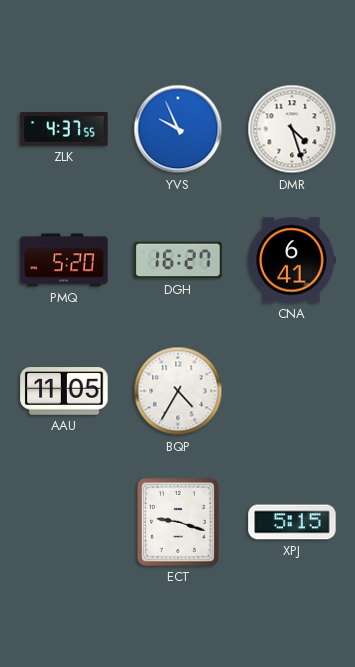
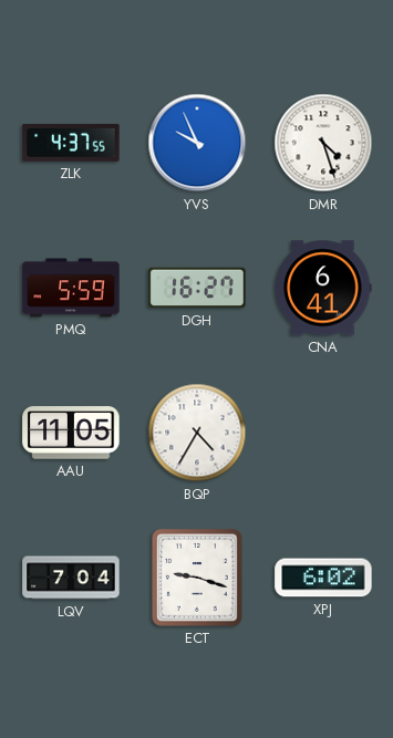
PMQ: 5:20 -> 5:59
LQV: none -> 7:04
XPJ: 5:15 -> 6:02
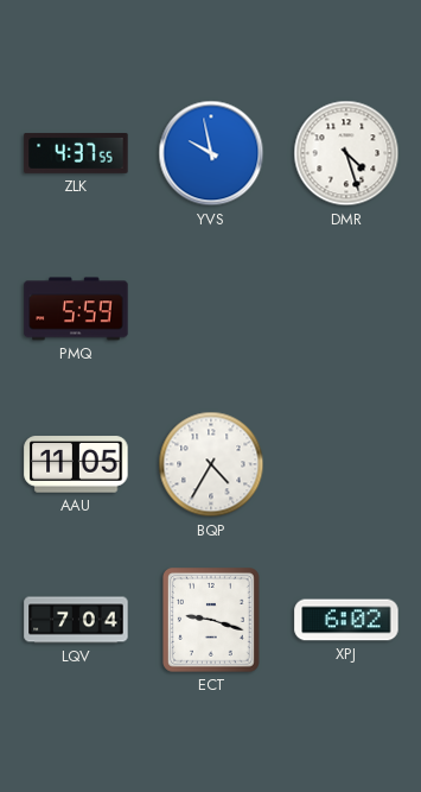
YVS: 9:56 -> 9:58
DGH: 16:27 -> none
CNA: 6:41 -> none
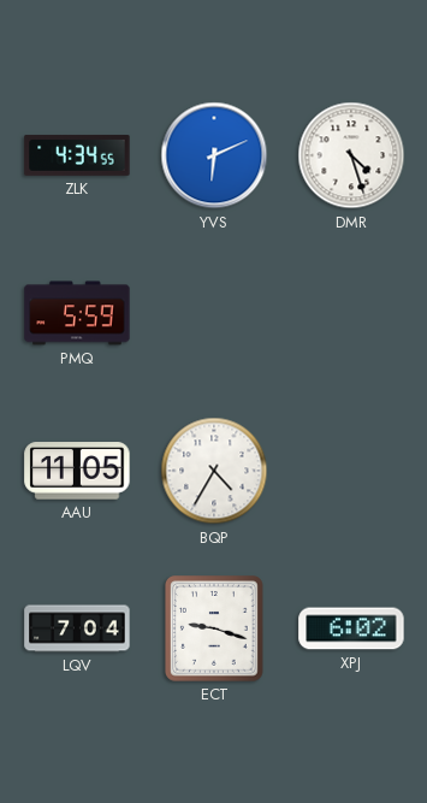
ZLK: 4:37 -> 4:34
YVS: 9:58 -> 6:11
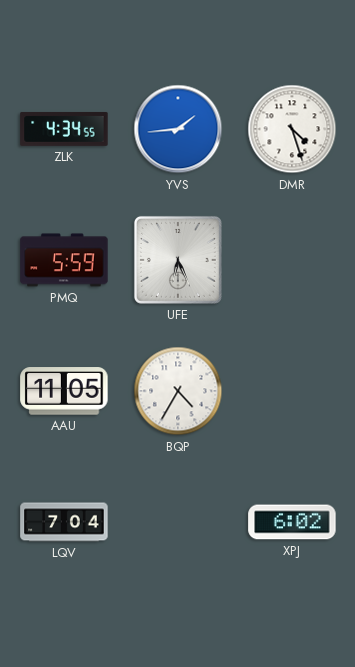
YVS: 6:11 -> 1:44
UFE: none -> 6:26
ECT: 9:18 -> none
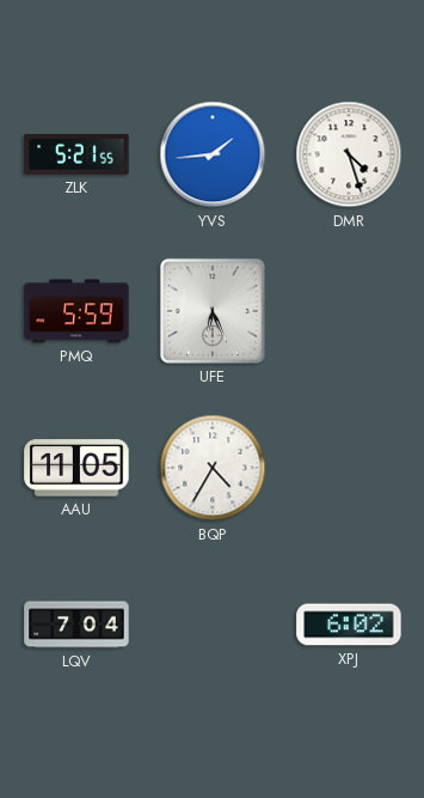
ZLK: 4:34 -> 5:21
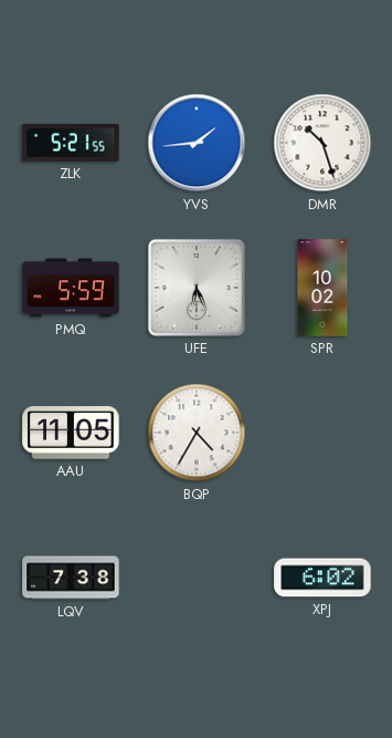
DMR: 4:27 -> 10:27
SPR: none -> 10:02
LQV: 7:04 -> 7:38
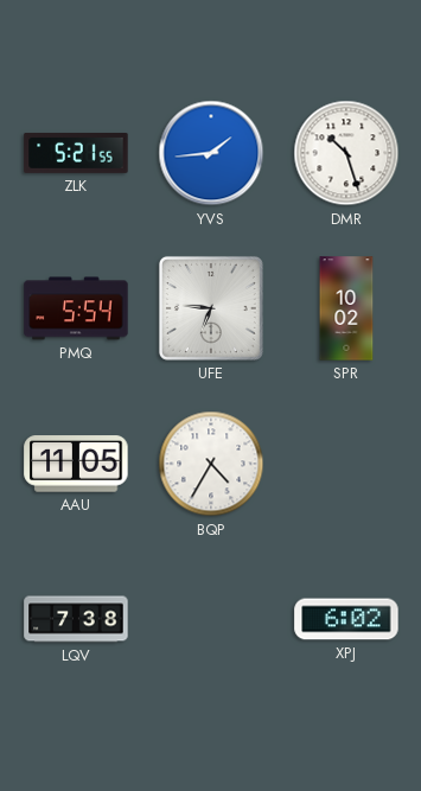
PMQ: 5:59 -> 5:54
UFE: 6:26 -> 6:46
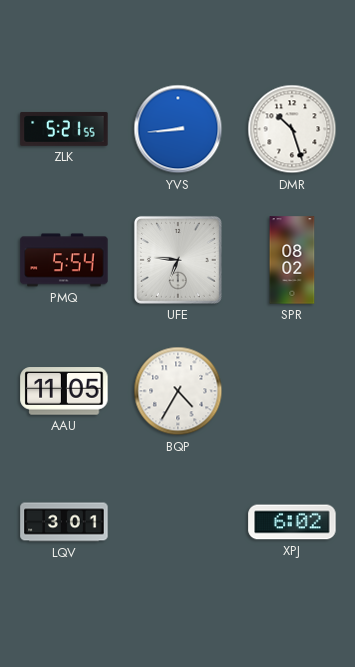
YVS: 1:44 -> 8:44
SPR: 10:02 -> 08:02
LQV: 7:38 -> 3:01
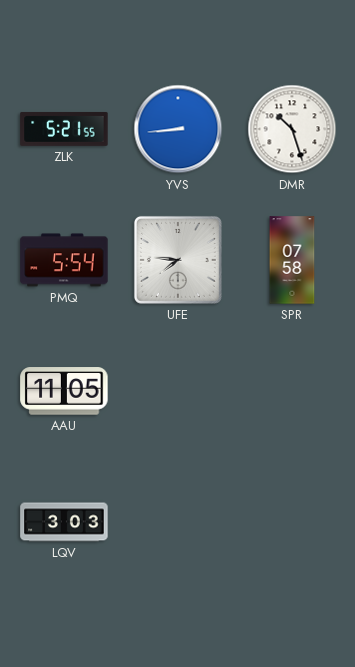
UFE: 6:46 -> 7:46
SPR: 08:02 -> 07:58
BQP: 4:35 -> none
LQV: 3:01 -> 3:03
XPJ: 6:02 -> none
